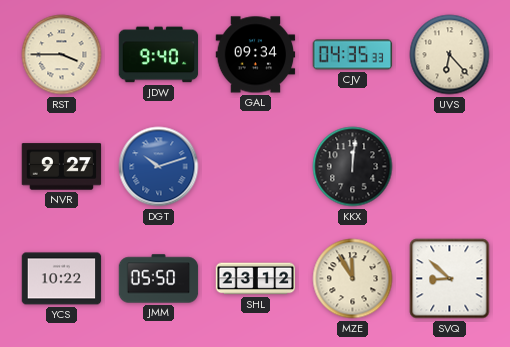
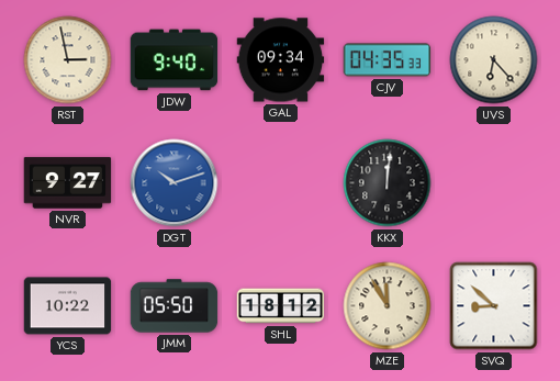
RST: 3:45 -> 2:58
SHL: 23:12 -> 18:12
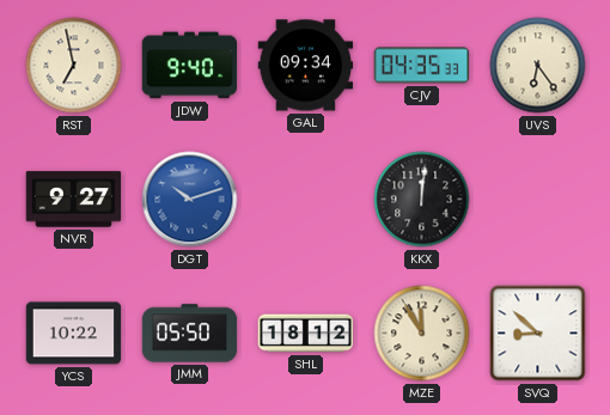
RST: 2:58 -> 6:58
UVS: 6:23 -> 6:24
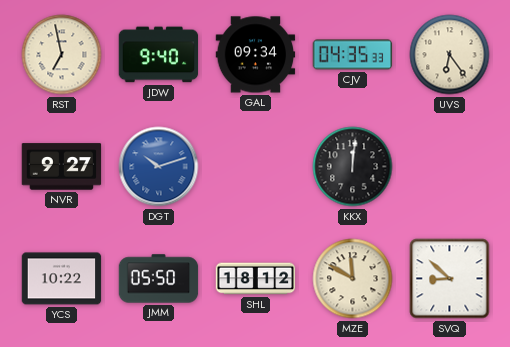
MZE: 11:55 -> 11:50
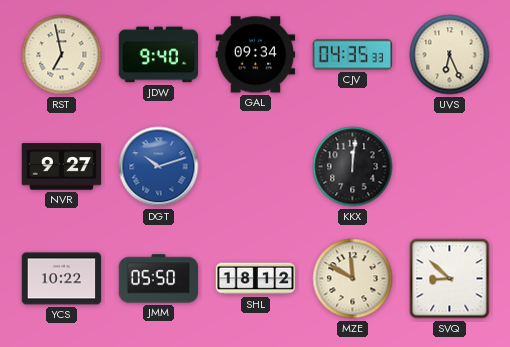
UVS: 6:24 -> 6:26
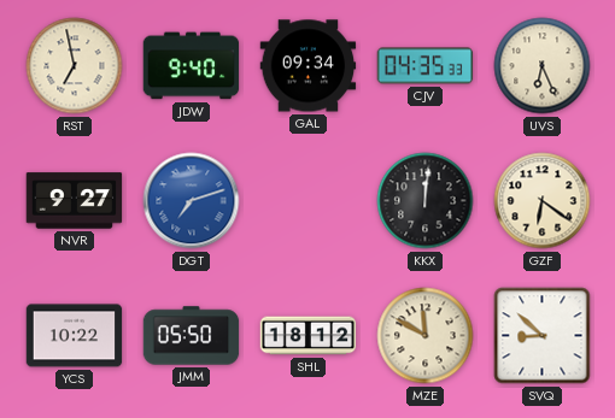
DGT: 10:12 -> 7:12
GZF: none -> 6:21
